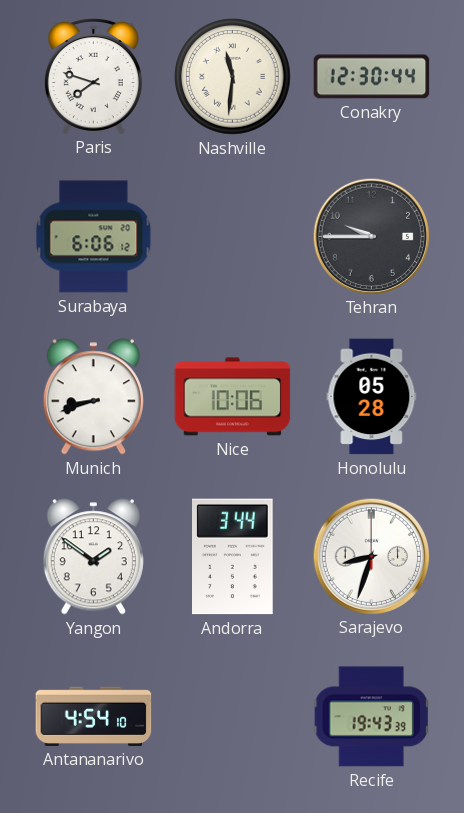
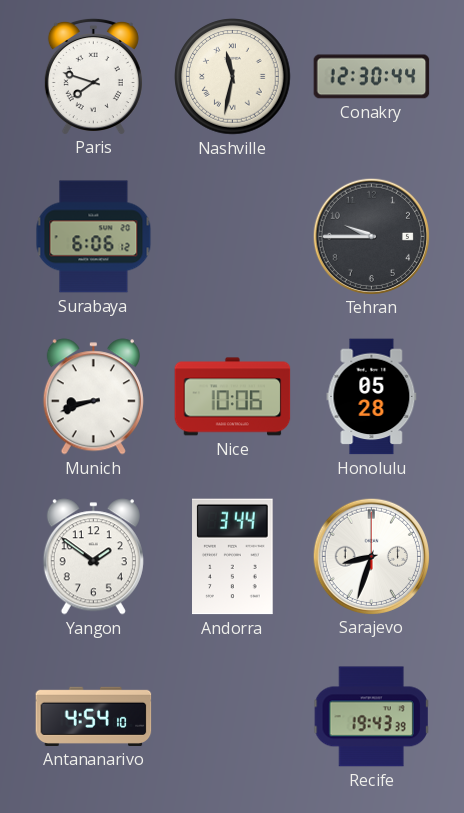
Nashville: 11:31 -> 11:32
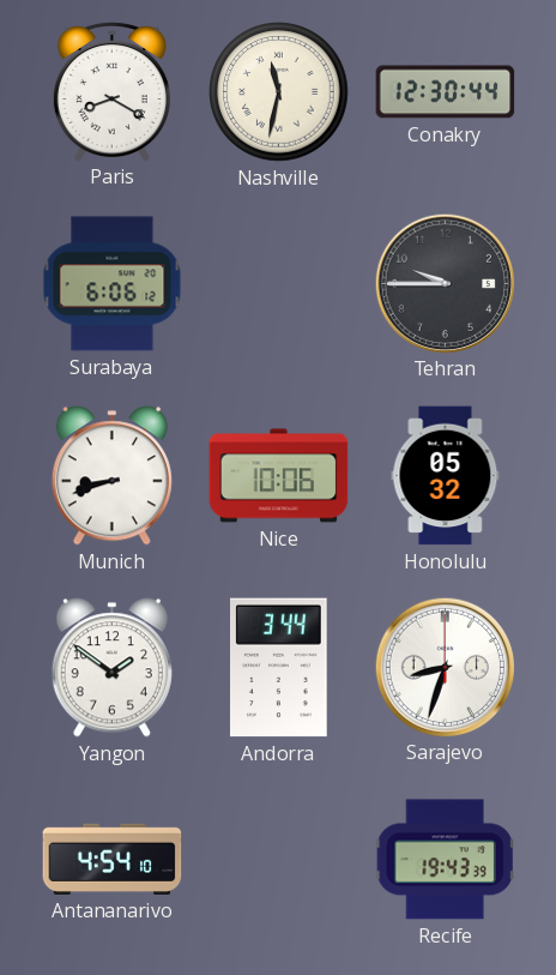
Paris: 7:48 -> 8:20
Honolulu: 05:28 -> 05:32
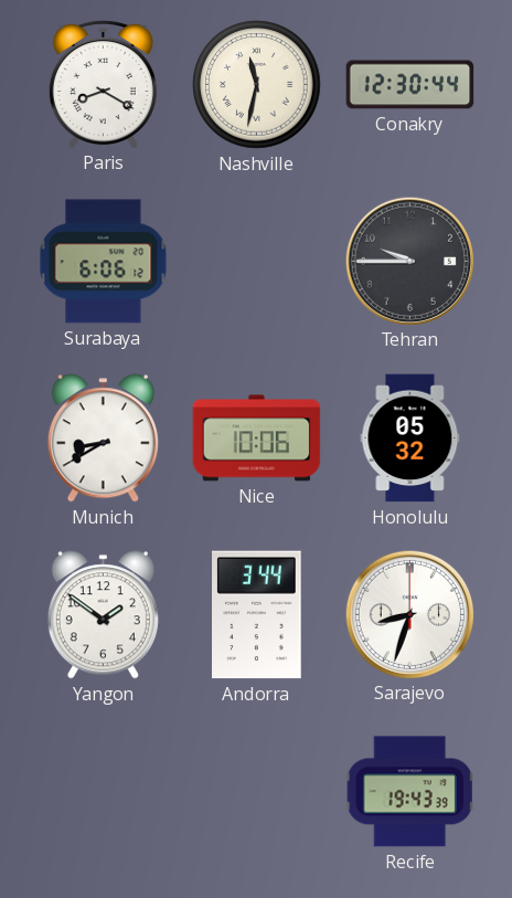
Munich: 8:42 -> 8:40
Antananarivo: 4:54 -> none
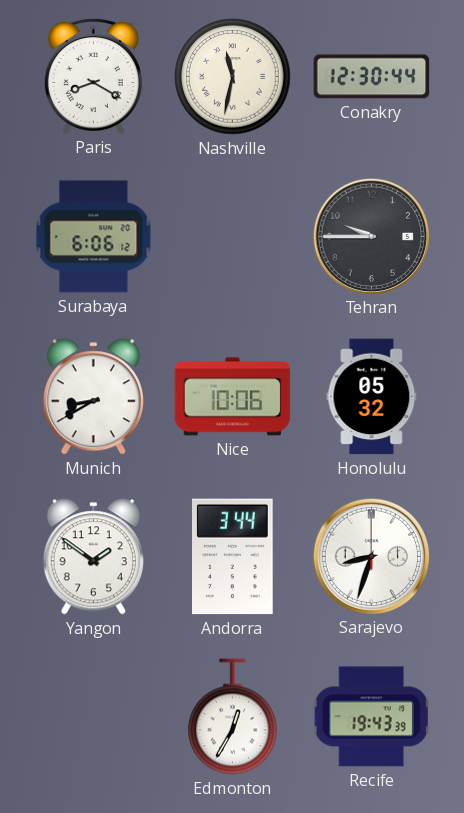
Edmonton: none -> 12:35
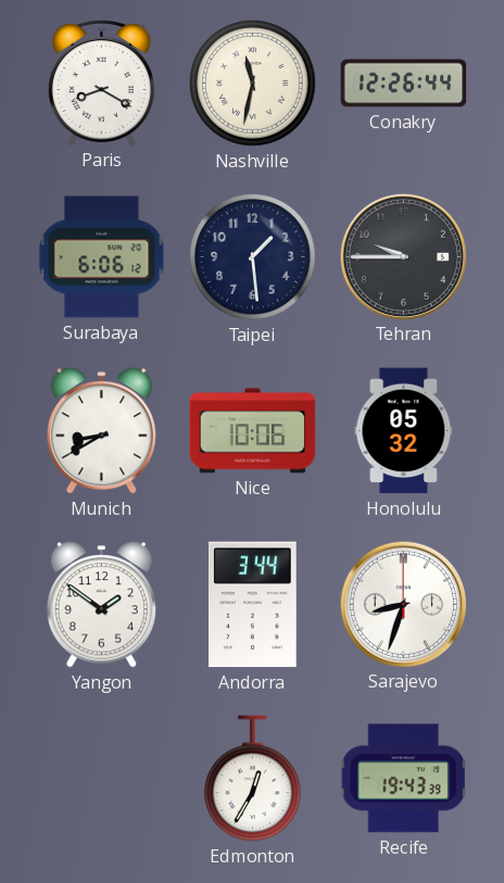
Conakry: 12:30 -> 12:26
Taipei: none -> 1:29
